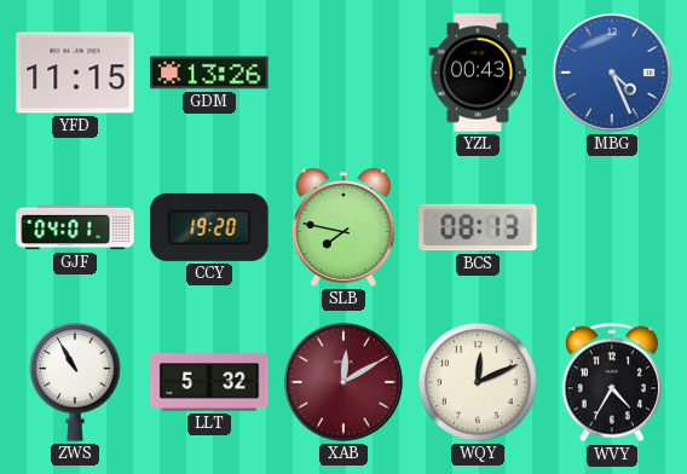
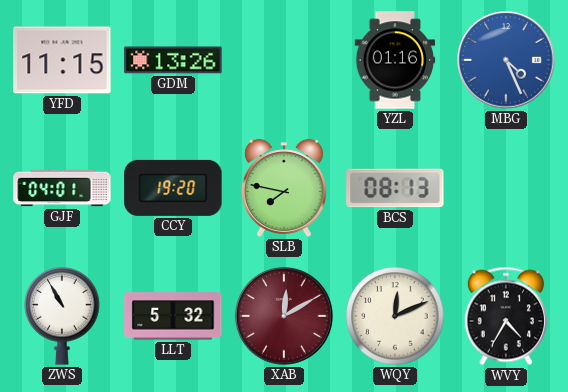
YZL: 00:43 -> 01:16
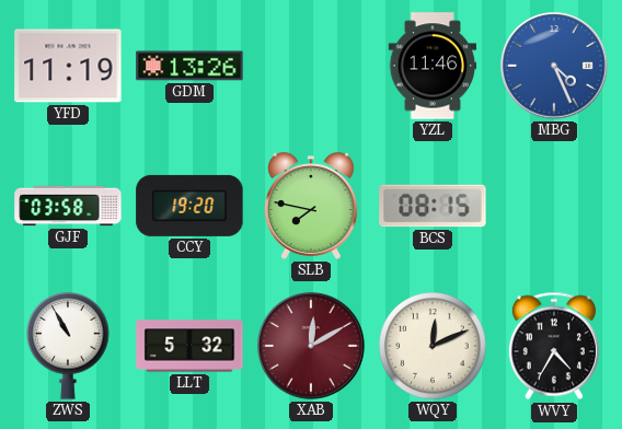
YFD: 11:15 -> 11:19
YZL: 01:16 -> 11:46
GJF: 04:01 -> 03:58
BCS: 08:13 -> 08:15
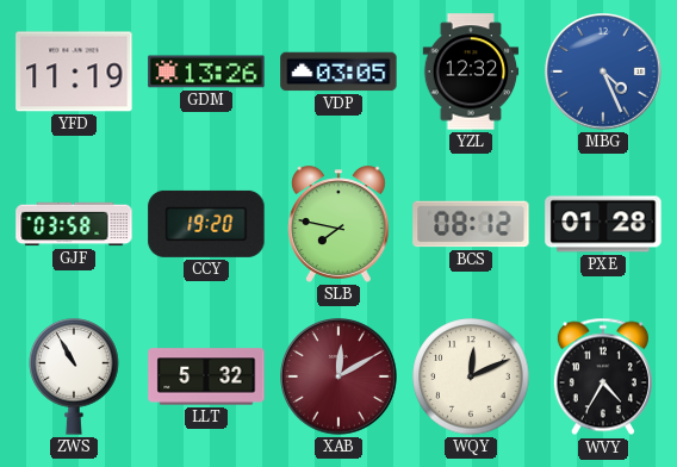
VDP: none -> 03:05
YZL: 11:46 -> 12:32
BCS: 08:15 -> 08:12
PXE: none -> 01:28
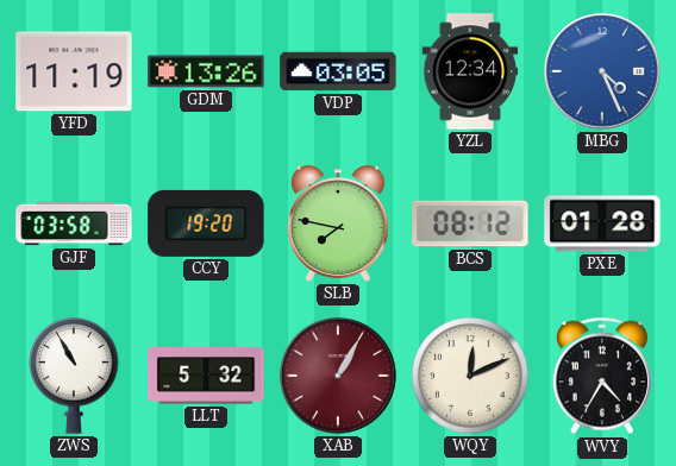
YZL: 12:32 -> 12:34
XAB: 12:10 -> 1:05
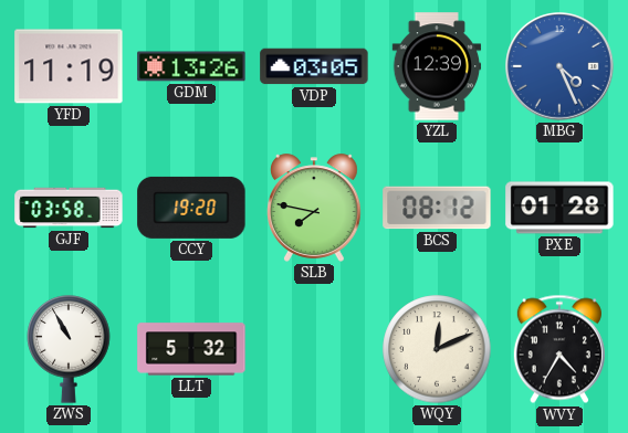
YZL: 12:34 -> 12:39
XAB: 1:05 -> none
